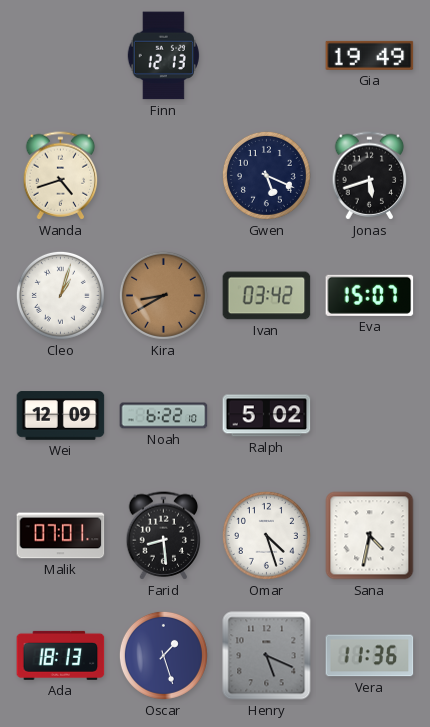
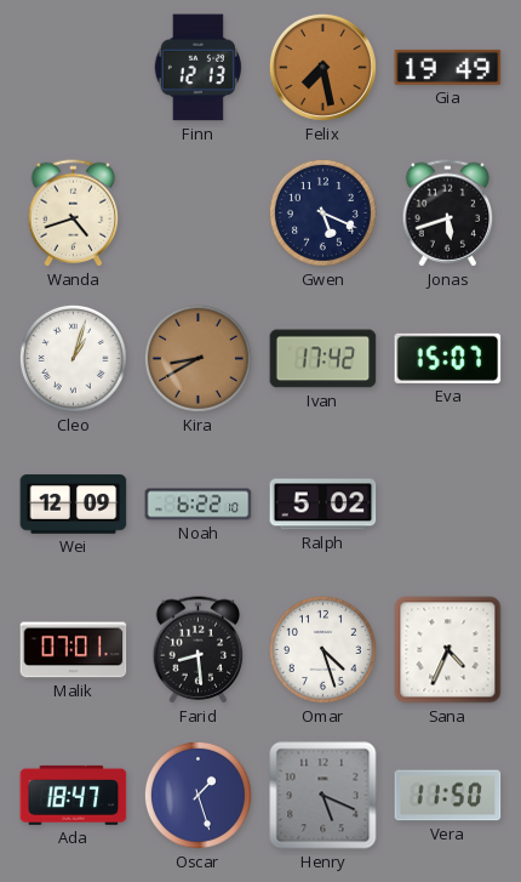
Felix: none -> 7:28
Ivan: 03:42 -> 17:42
Sana: 4:32 -> 4:34
Ada: 18:13 -> 18:47
Vera: 11:36 -> 11:50
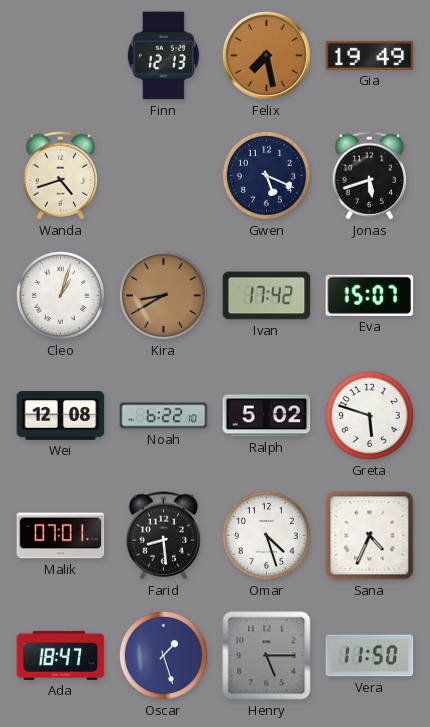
Wei: 12:09 -> 12:08
Greta: none -> 5:48
Henry: 5:19 -> 5:15
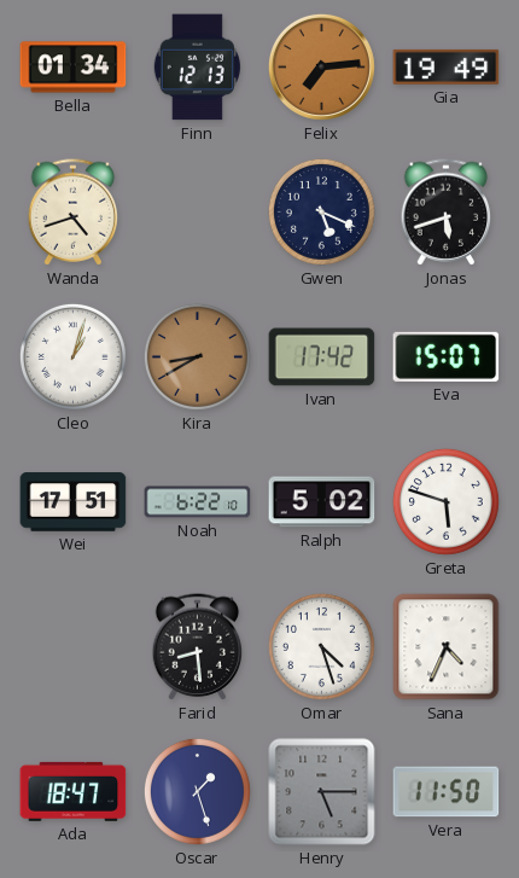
Bella: none -> 01:34
Felix: 7:28 -> 7:14
Wei: 12:08 -> 17:51
Malik: 07:01 -> none
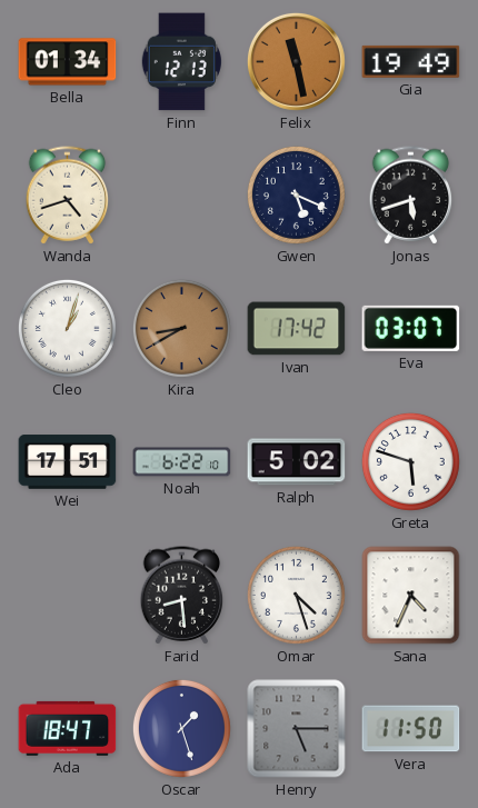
Felix: 7:14 -> 11:28
Eva: 15:07 -> 03:07
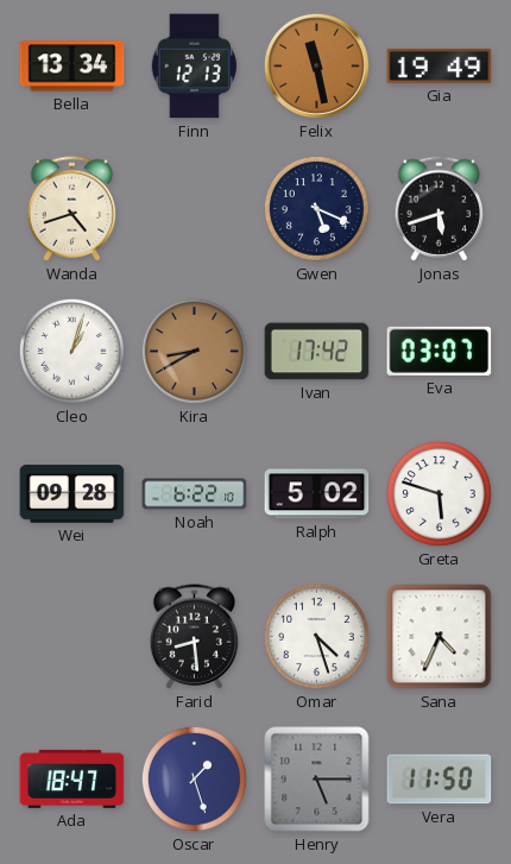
Bella: 01:34 -> 13:34
Wei: 17:51 -> 09:28
